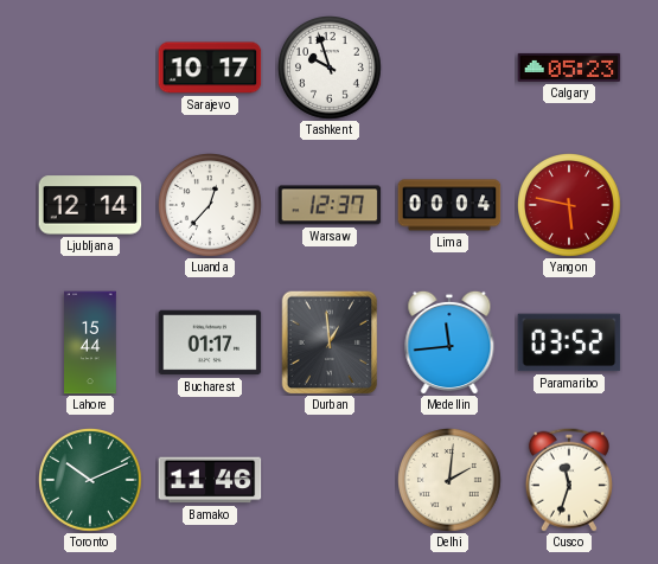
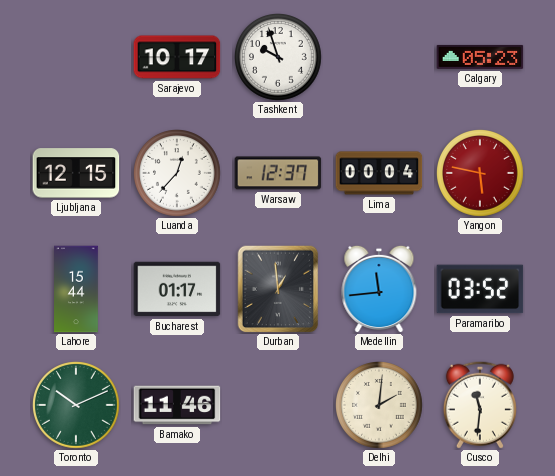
Ljubljana: 12:14 -> 12:15
Cusco: 11:33 -> 11:31
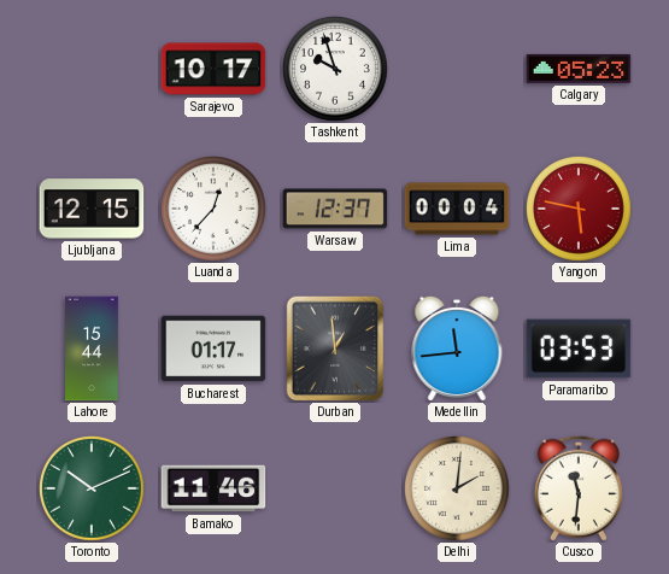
Paramaribo: 03:52 -> 03:53
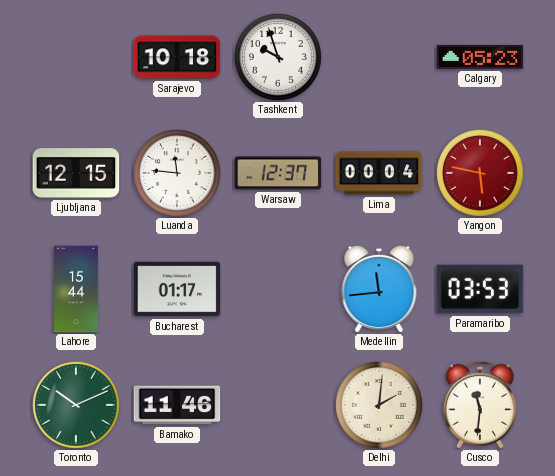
Sarajevo: 10:17 -> 10:18
Luanda: 12:37 -> 11:46
Durban: 12:59 -> none
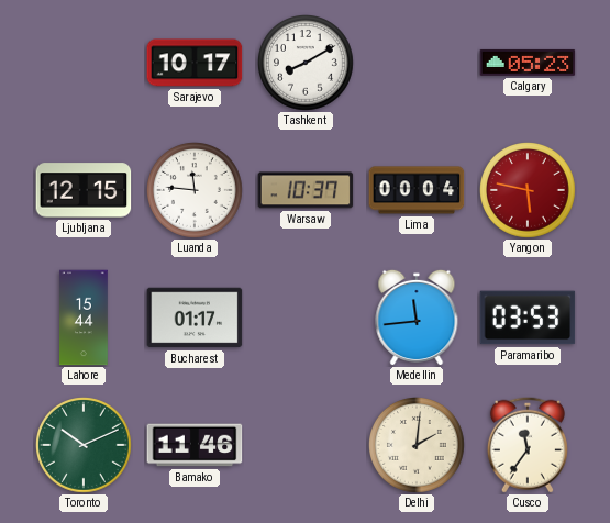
Sarajevo: 10:18 -> 10:17
Tashkent: 9:57 -> 8:10
Warsaw: 12:37 -> 10:37
Cusco: 11:31 -> 11:36
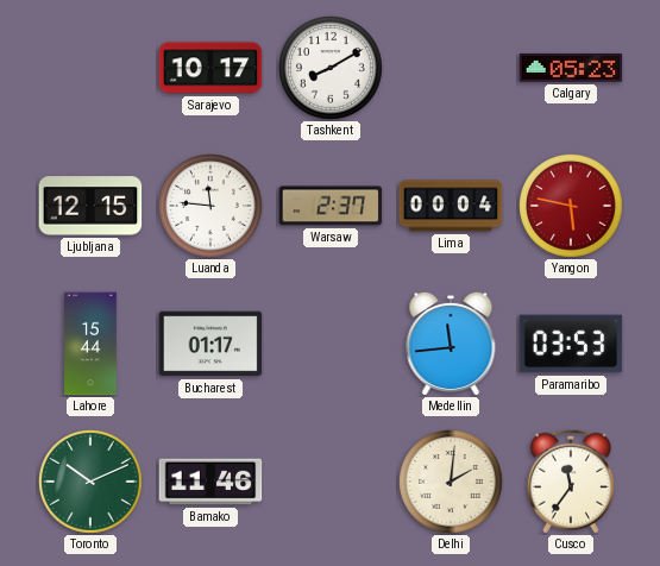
Warsaw: 10:37 -> 2:37
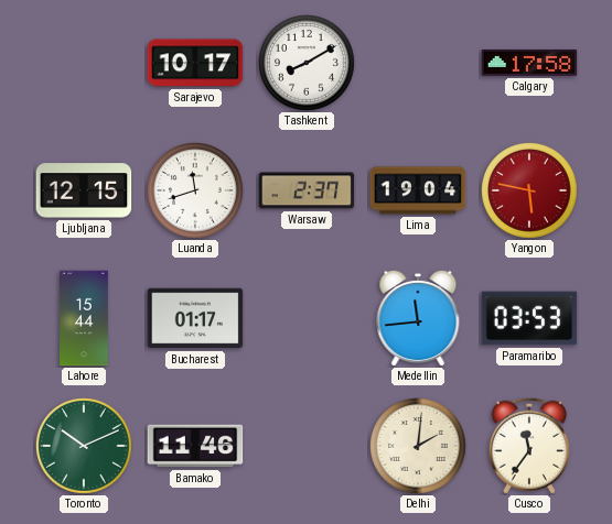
Calgary: 05:23 -> 17:58
Luanda: 11:46 -> 11:42
Lima: 00:04 -> 19:04
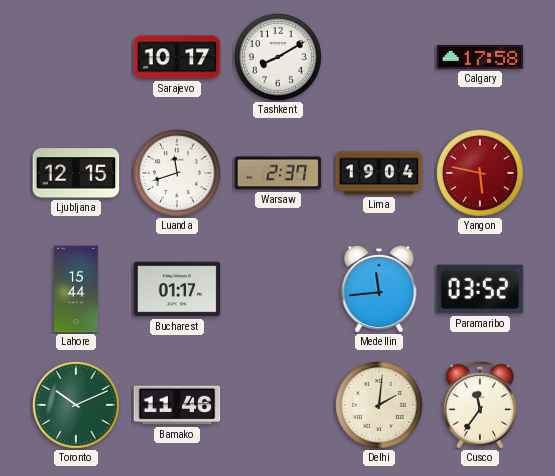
Paramaribo: 03:53 -> 03:52
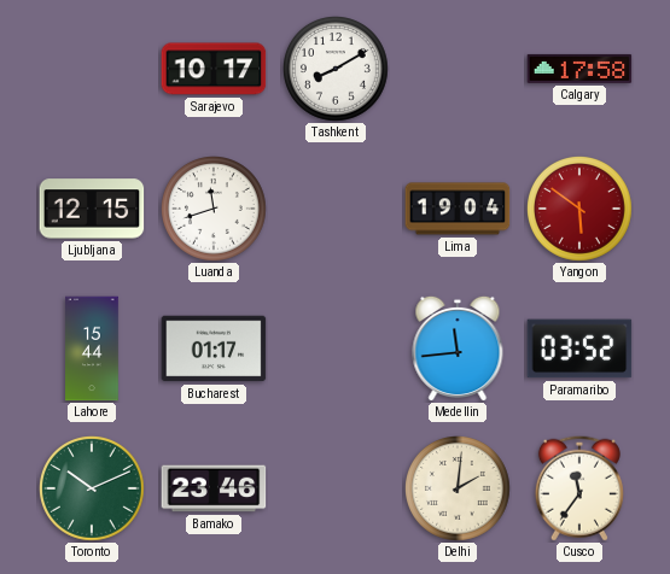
Warsaw: 2:37 -> none
Yangon: 5:47 -> 5:51
Bamako: 11:46 -> 23:46
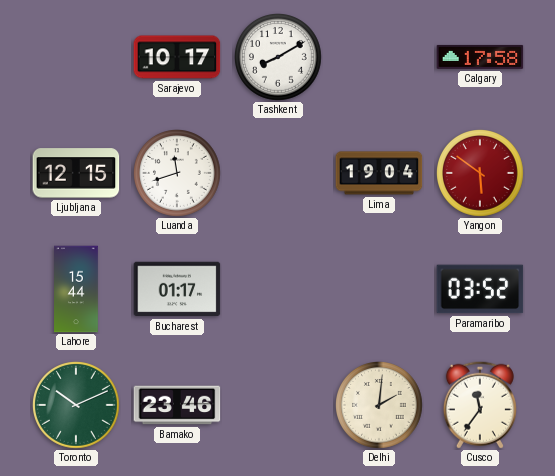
Medellin: 11:44 -> none
